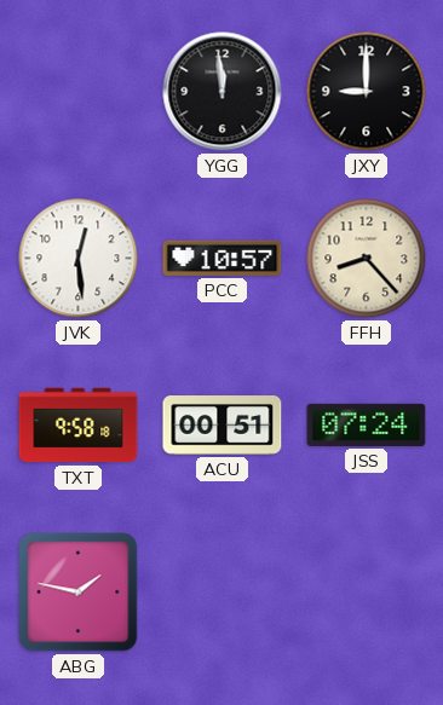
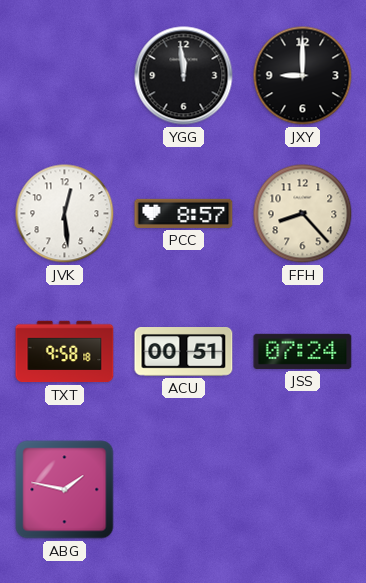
PCC: 10:57 -> 8:57
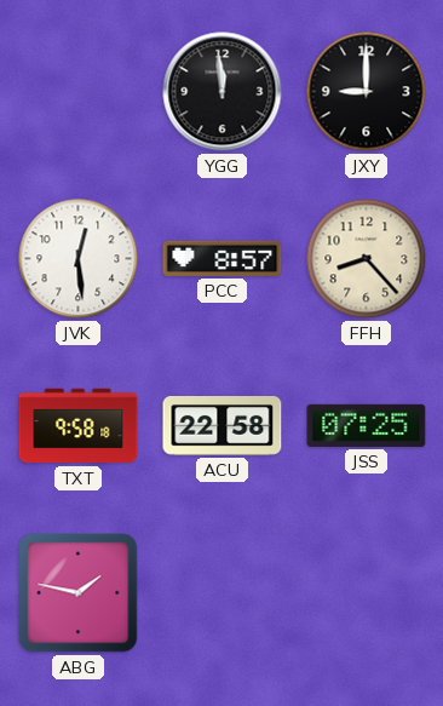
ACU: 00:51 -> 22:58
JSS: 07:24 -> 07:25
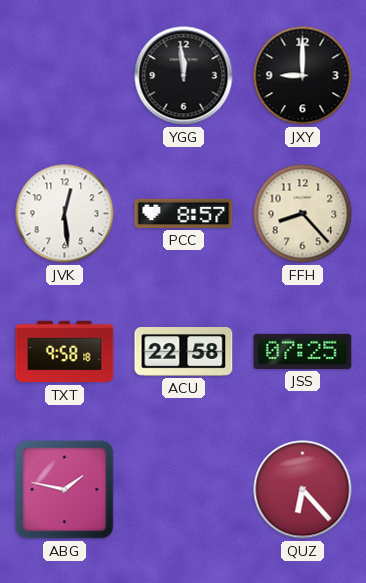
QUZ: none -> 6:23
